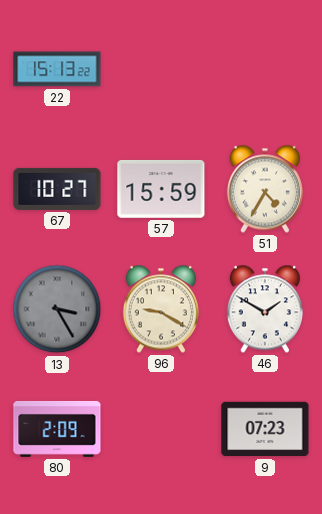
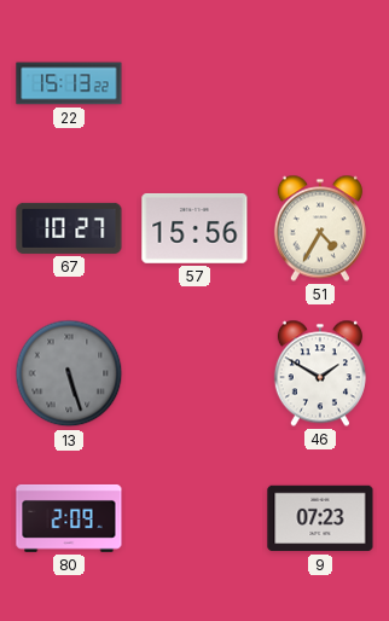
57: 15:59 -> 15:56
13: 3:25 -> 5:27
96: 9:20 -> none
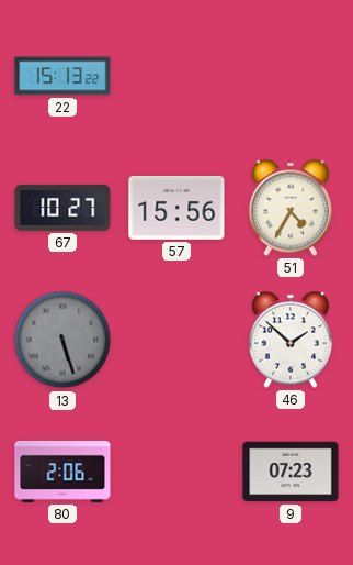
46: 1:50 -> 1:52
80: 2:09 -> 2:06
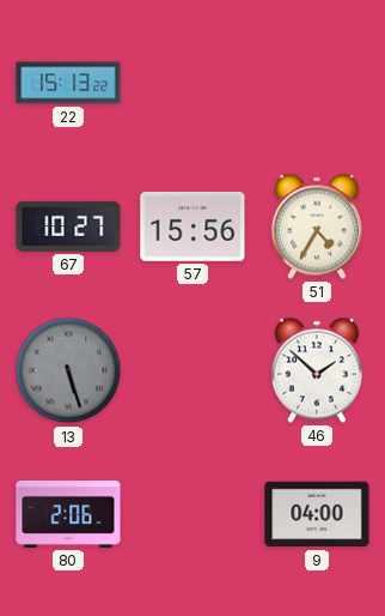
9: 07:23 -> 04:00
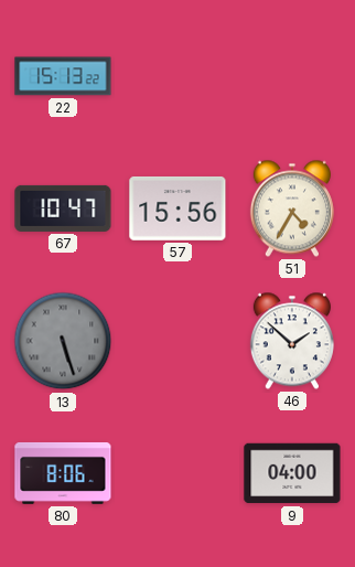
67: 10:27 -> 10:47
80: 2:06 -> 8:06
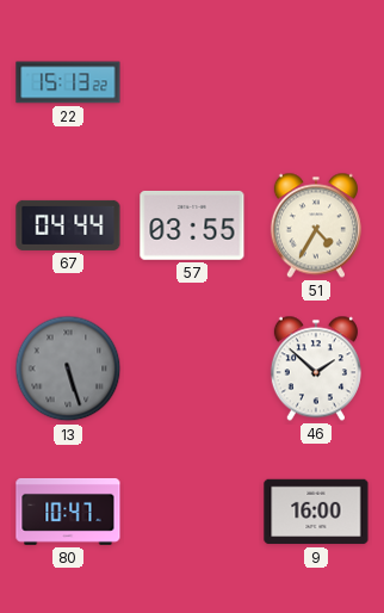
67: 10:47 -> 04:44
57: 15:56 -> 03:55
80: 8:06 -> 10:47
9: 04:00 -> 16:00
